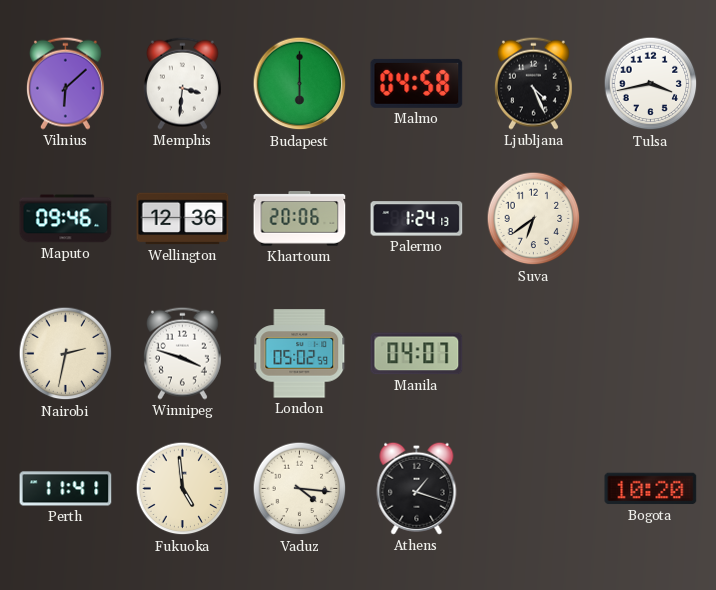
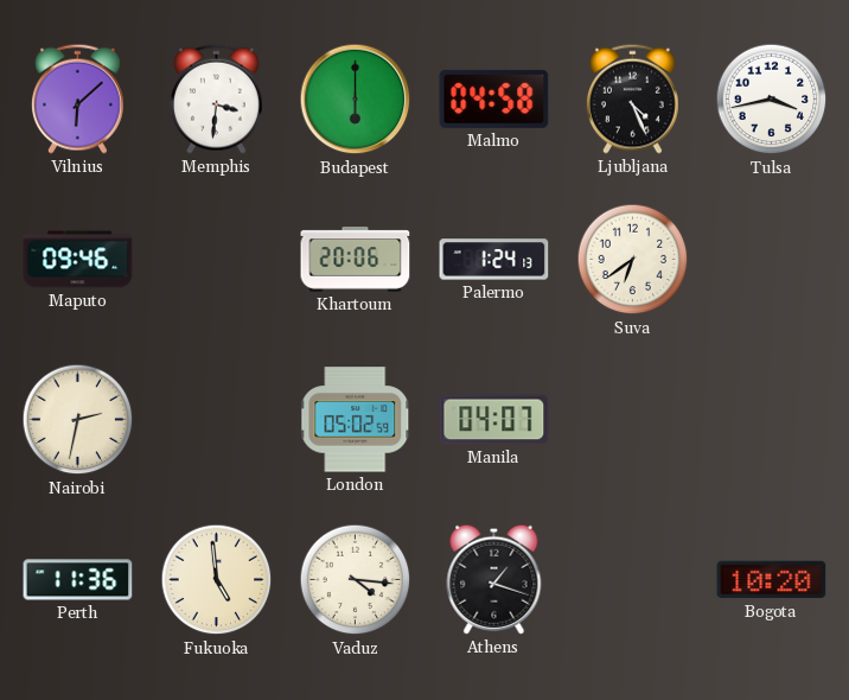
Wellington: 12:36 -> none
Winnipeg: 3:48 -> none
Perth: 11:41 -> 11:36
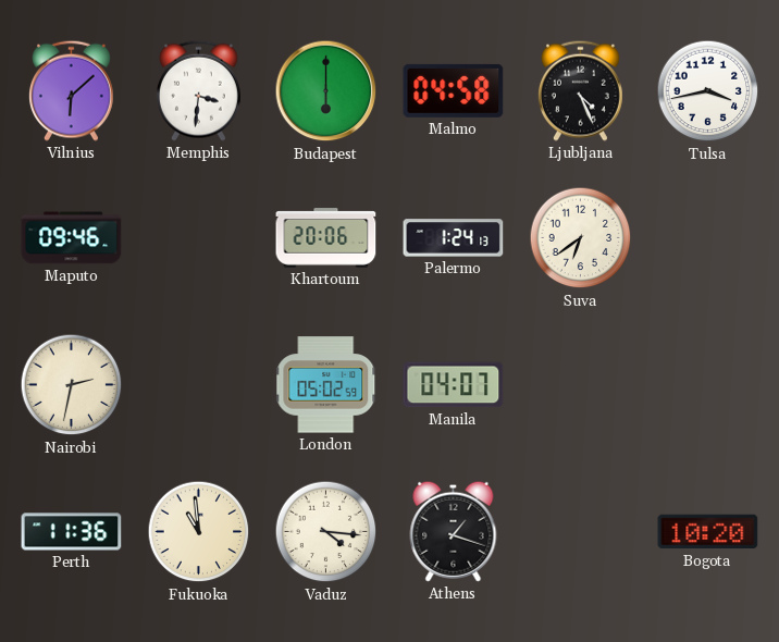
Fukuoka: 4:59 -> 10:59
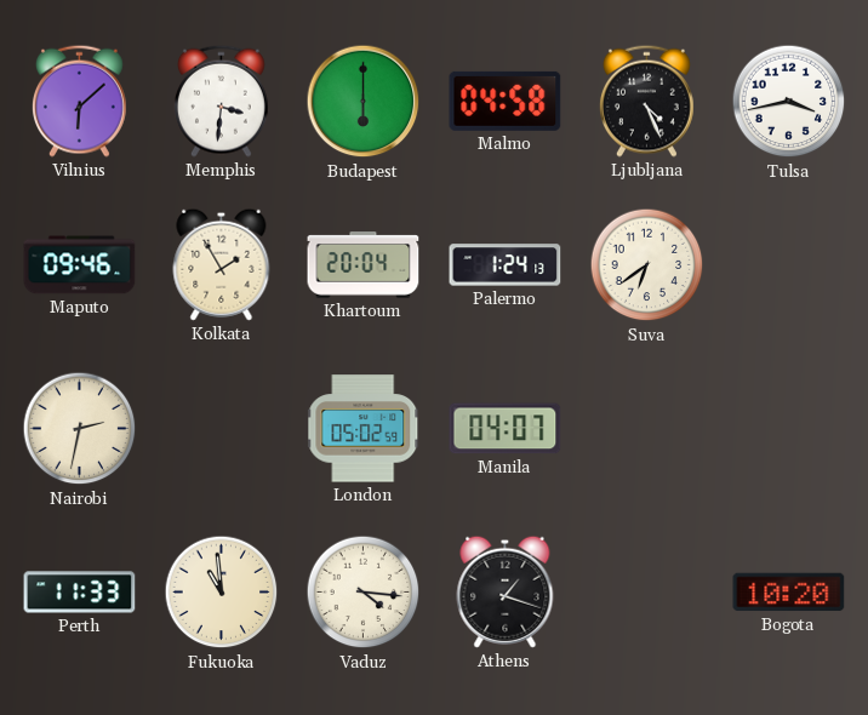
Kolkata: none -> 1:55
Khartoum: 20:06 -> 20:04
Perth: 11:36 -> 11:33
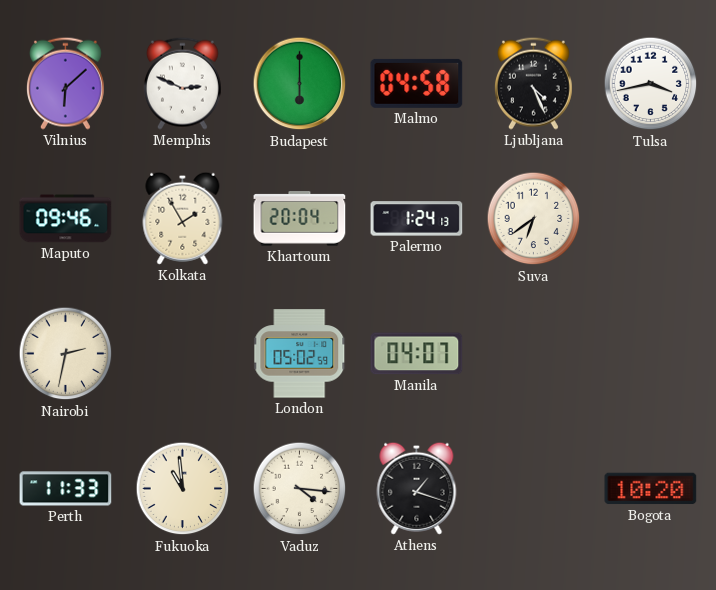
Memphis: 3:31 -> 2:49
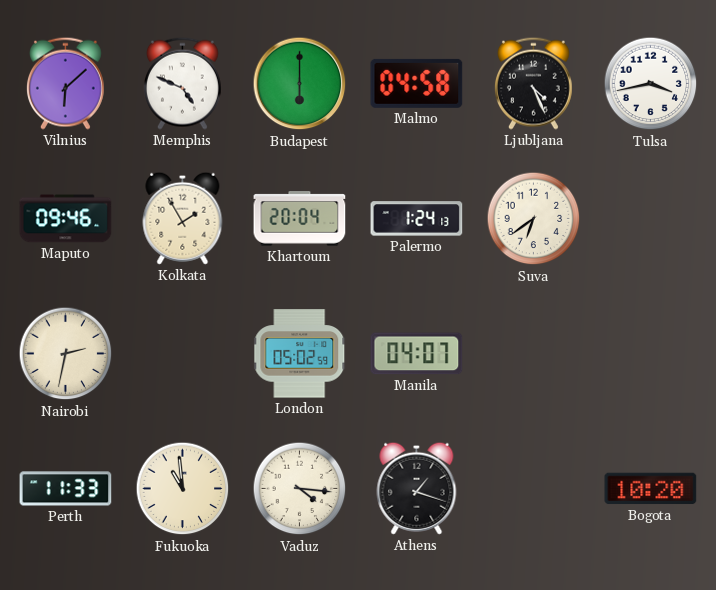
Memphis: 2:49 -> 4:49
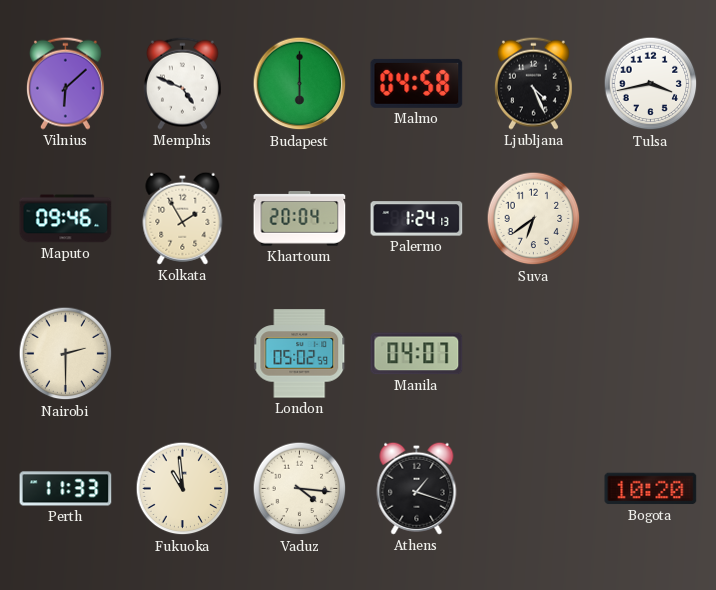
Nairobi: 2:32 -> 2:30
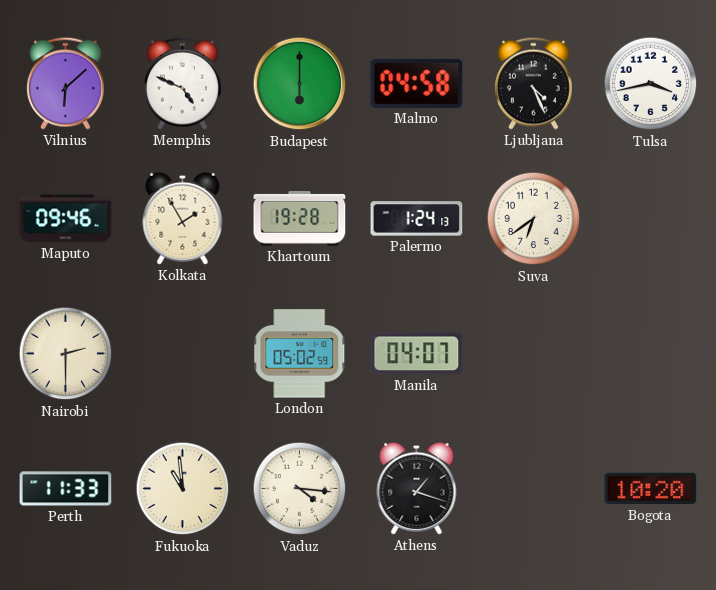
Khartoum: 20:04 -> 19:28
